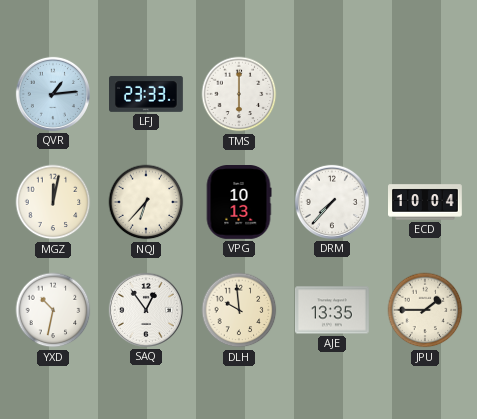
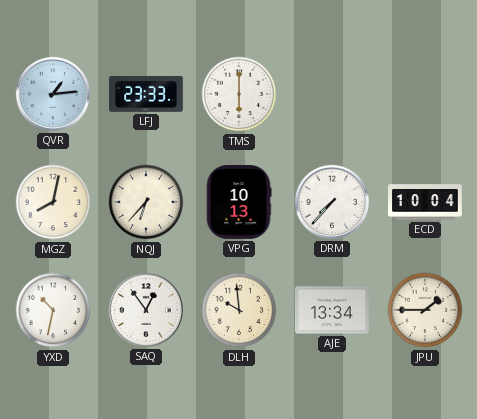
MGZ: 12:02 -> 8:02
AJE: 13:35 -> 13:34
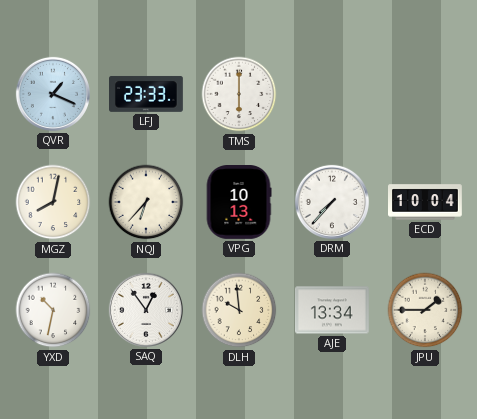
QVR: 1:14 -> 1:19
